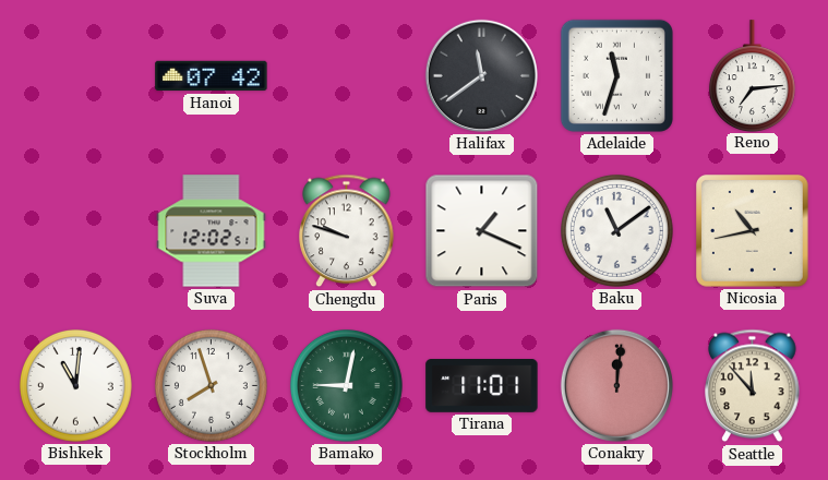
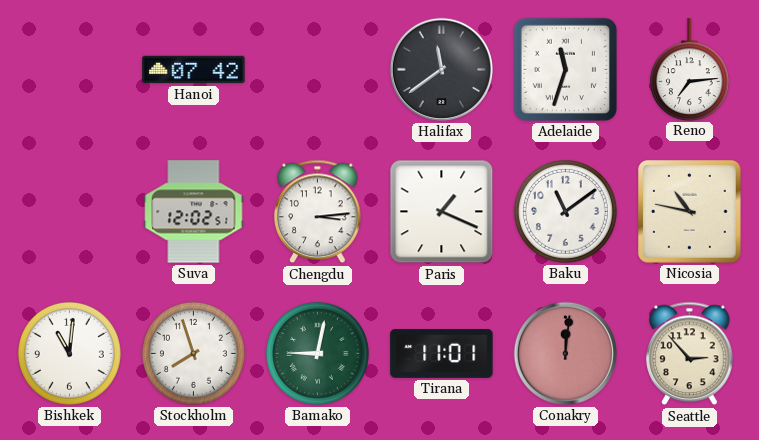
Chengdu: 9:48 -> 3:14
Nicosia: 10:43 -> 10:47
Seattle: 11:53 -> 2:53
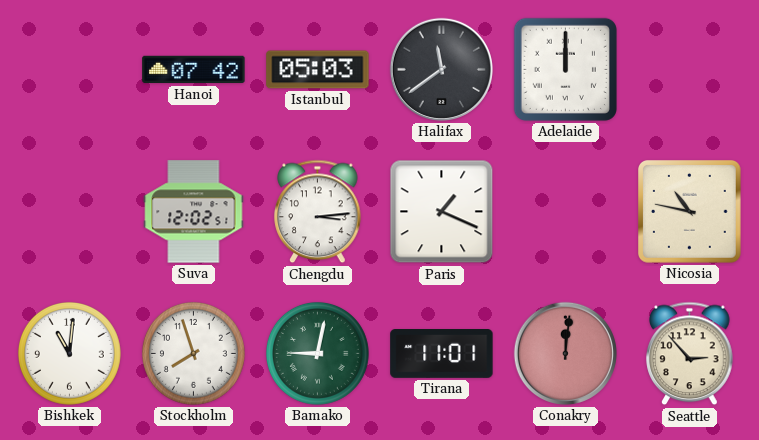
Istanbul: none -> 05:03
Adelaide: 11:33 -> 12:00
Reno: 7:14 -> none
Baku: 11:09 -> none
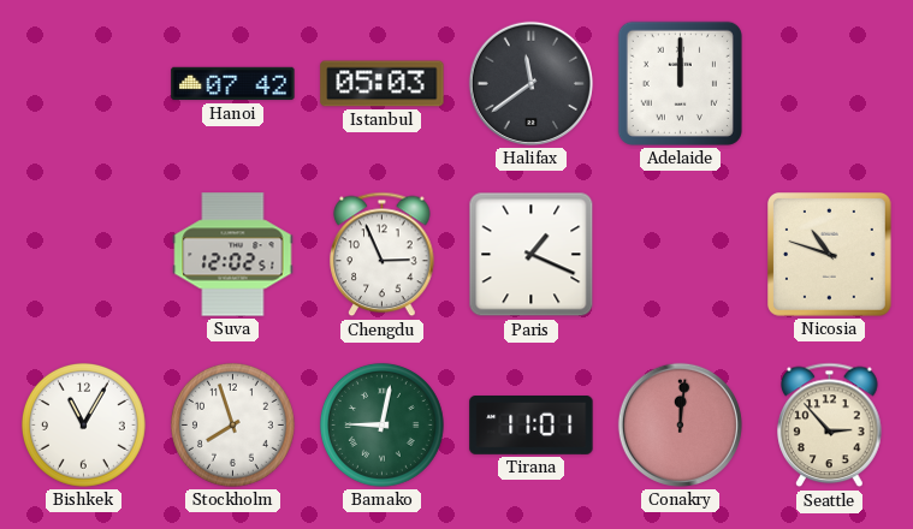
Chengdu: 3:14 -> 2:56
Nicosia: 10:47 -> 10:48
Bishkek: 11:01 -> 11:05
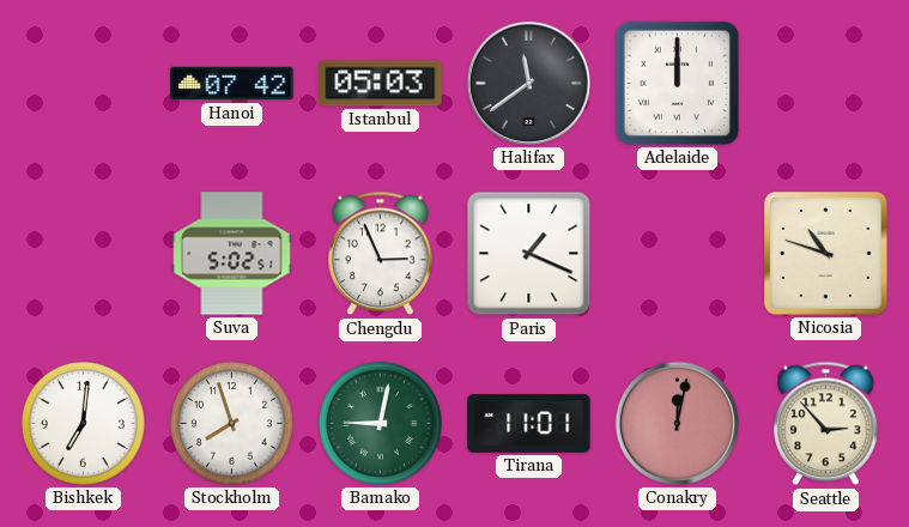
Suva: 12:02 -> 5:02
Bishkek: 11:05 -> 7:01
Conakry: 12:01 -> 12:02
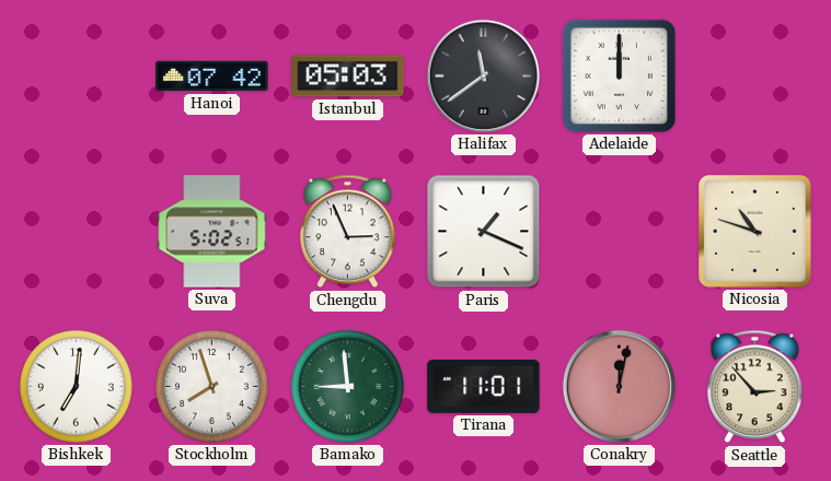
Bamako: 9:02 -> 8:59
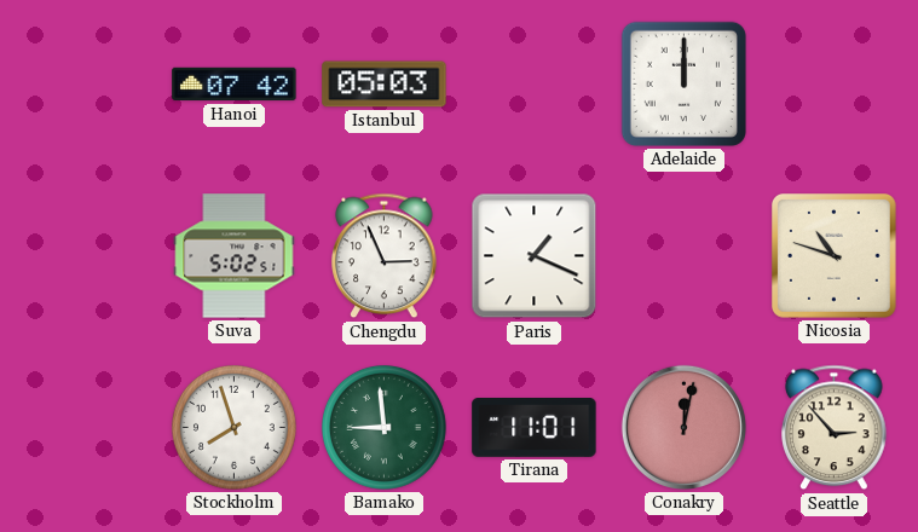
Halifax: 11:39 -> none
Bishkek: 7:01 -> none
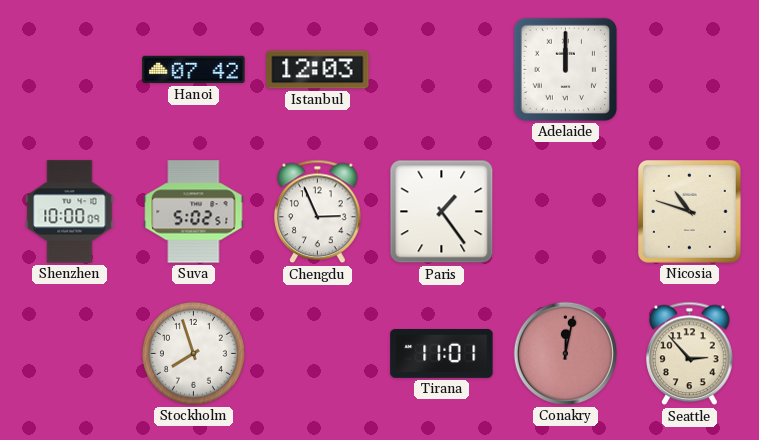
Istanbul: 05:03 -> 12:03
Shenzhen: none -> 10:00
Paris: 1:19 -> 1:24
Bamako: 8:59 -> none
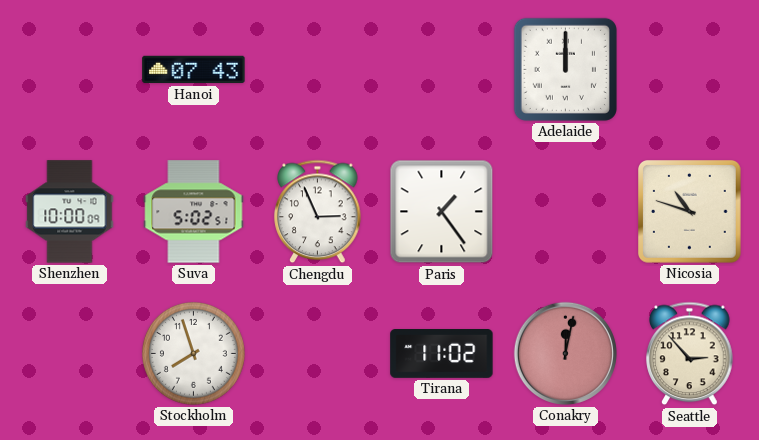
Hanoi: 07:42 -> 07:43
Istanbul: 12:03 -> none
Tirana: 11:01 -> 11:02
